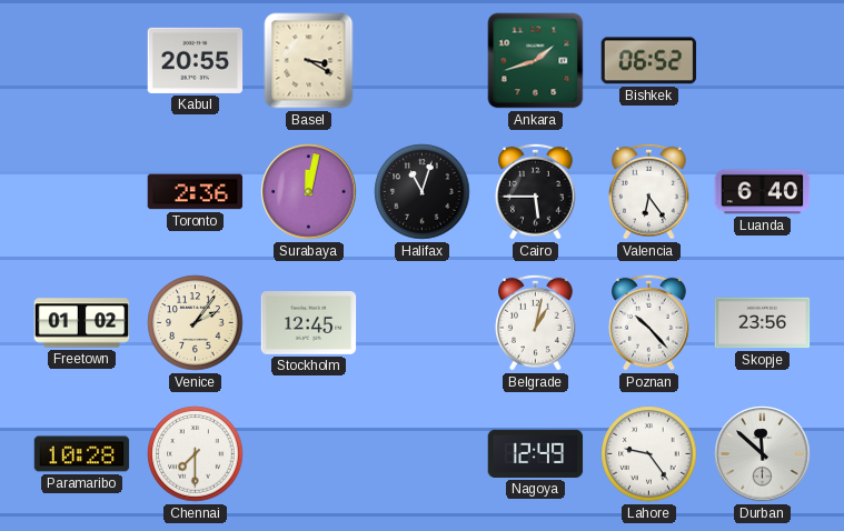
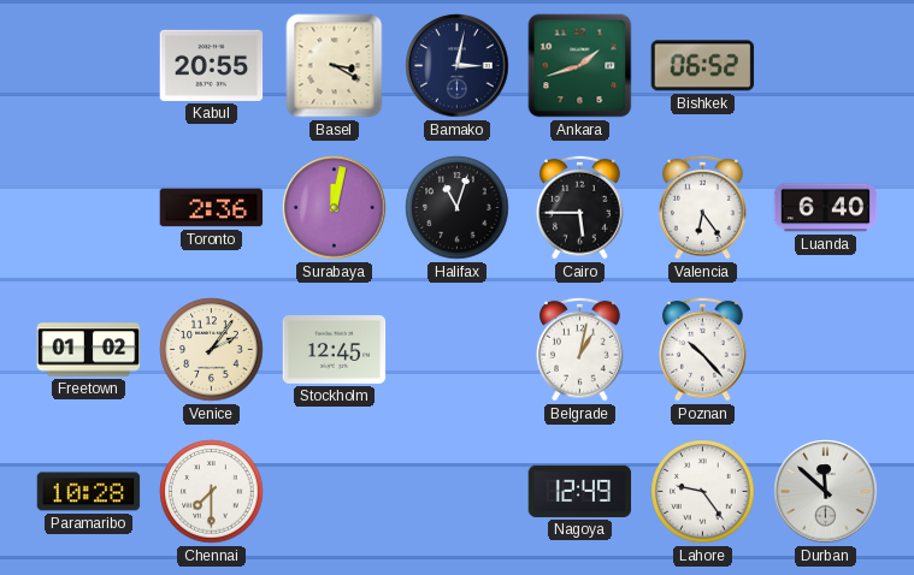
Bamako: none -> 3:02
Skopje: 23:56 -> none
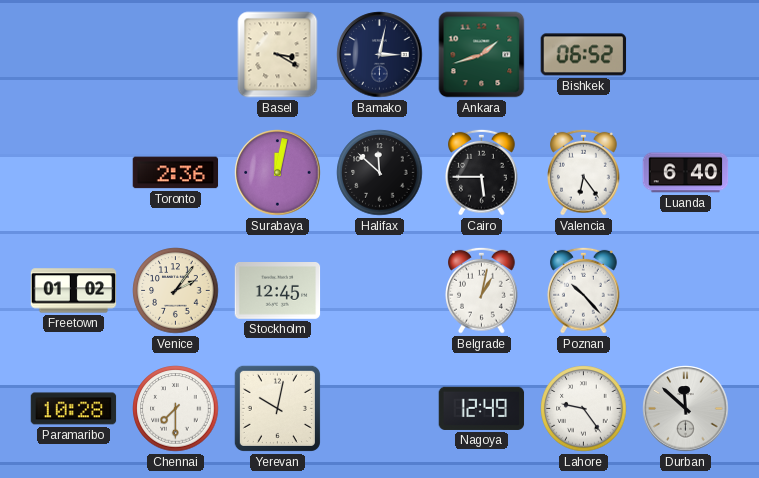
Kabul: 20:55 -> none
Halifax: 11:03 -> 11:52
Yerevan: none -> 10:02
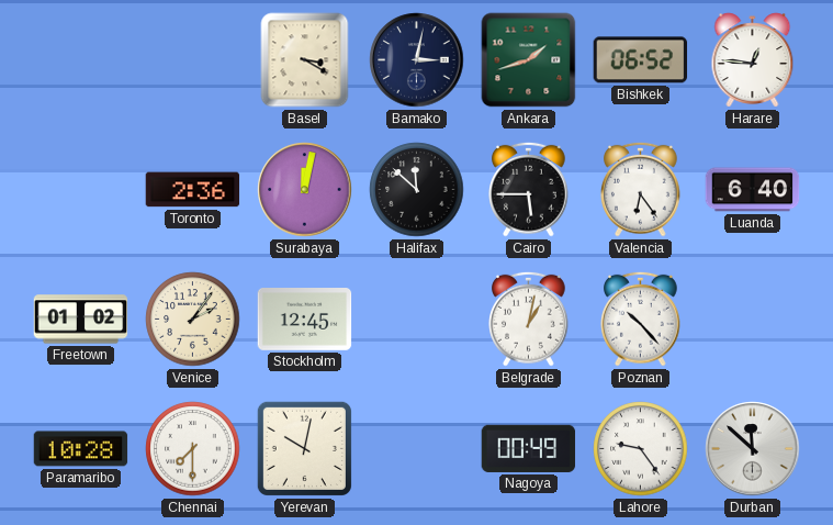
Harare: none -> 12:46
Nagoya: 12:49 -> 00:49
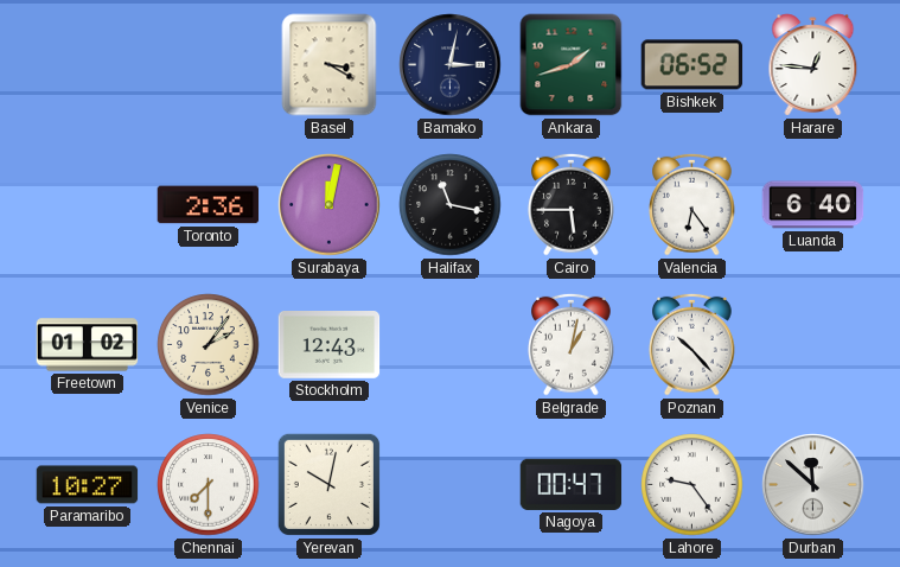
Halifax: 11:52 -> 11:17
Stockholm: 12:45 -> 12:43
Paramaribo: 10:28 -> 10:27
Nagoya: 00:49 -> 00:47
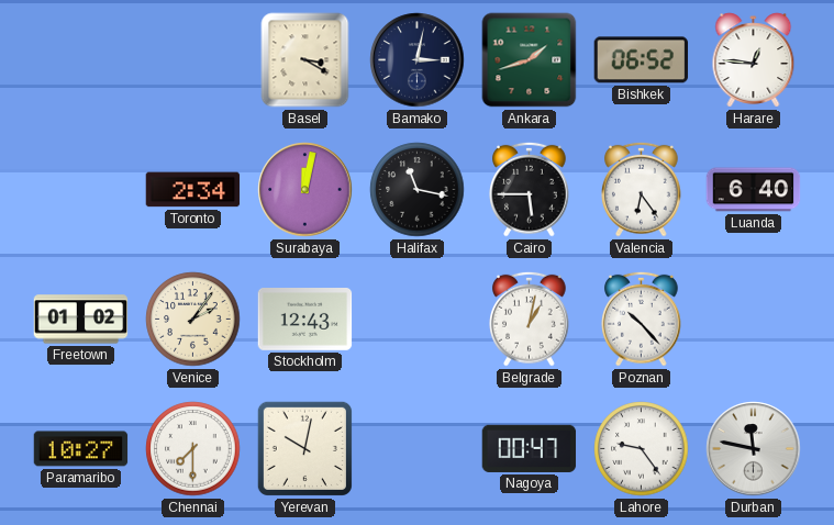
Toronto: 2:36 -> 2:34
Durban: 11:52 -> 11:47
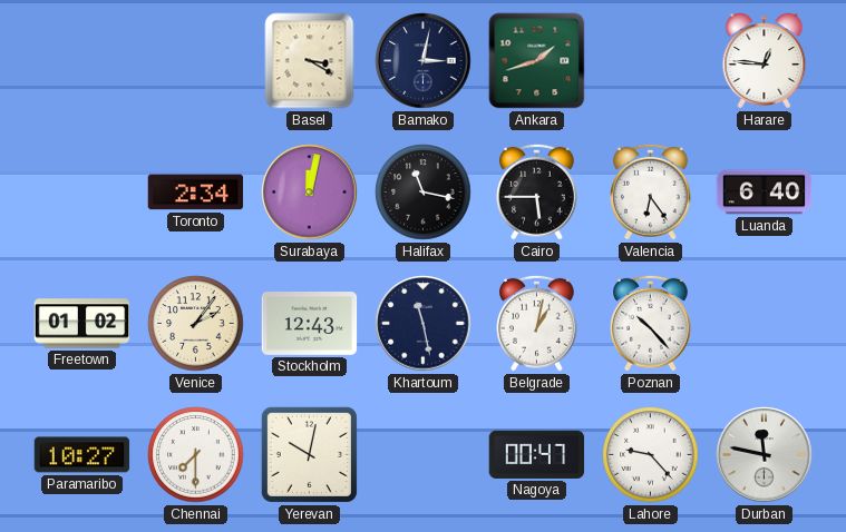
Bishkek: 06:52 -> none
Khartoum: none -> 11:28
Lahore: 9:24 -> 9:23
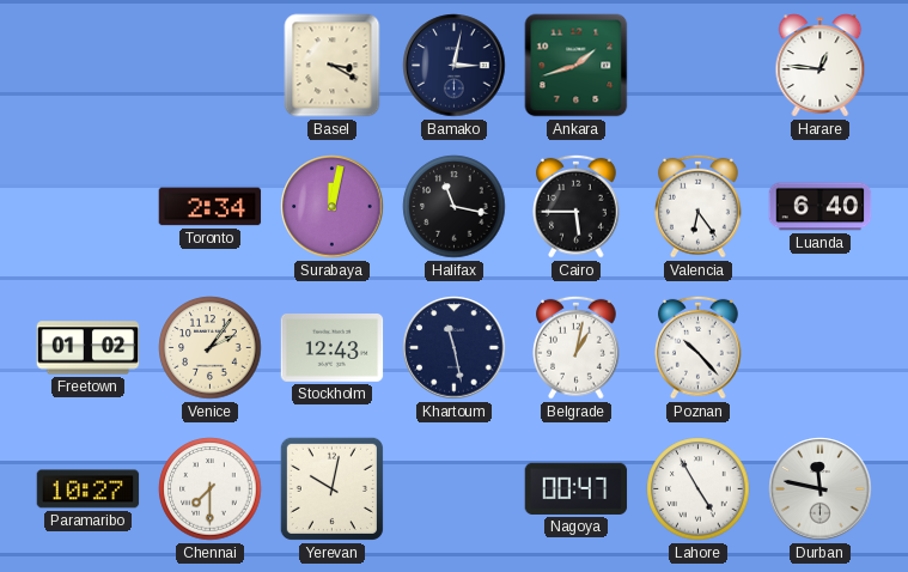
Lahore: 9:23 -> 4:55
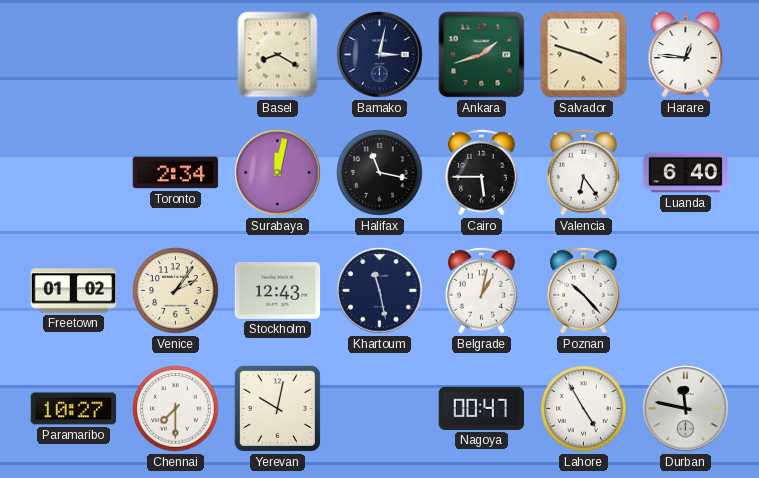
Basel: 3:20 -> 8:20
Salvador: none -> 3:48
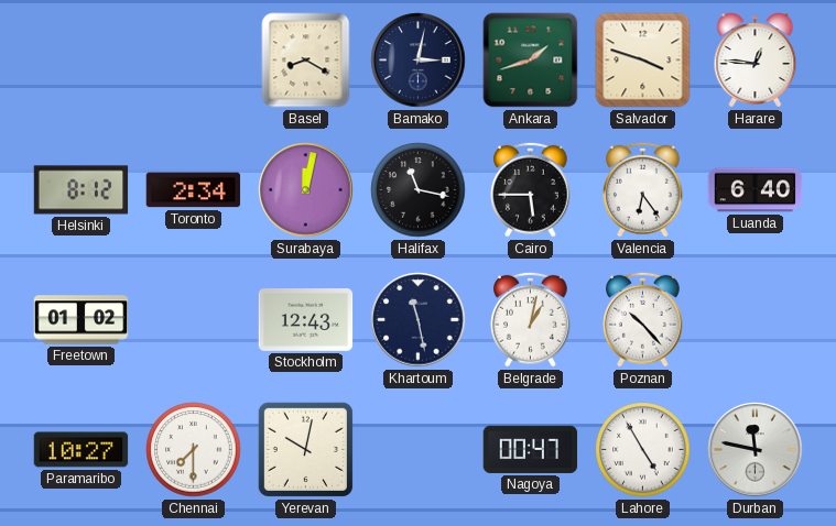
Helsinki: none -> 8:12
Venice: 2:06 -> none
